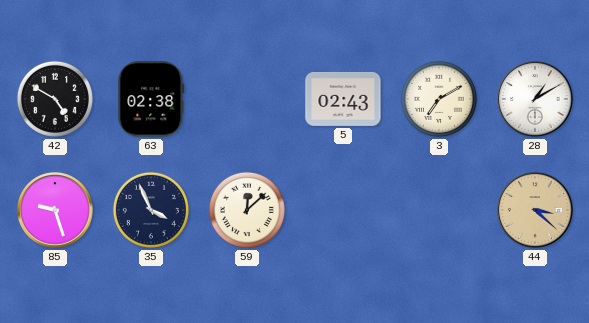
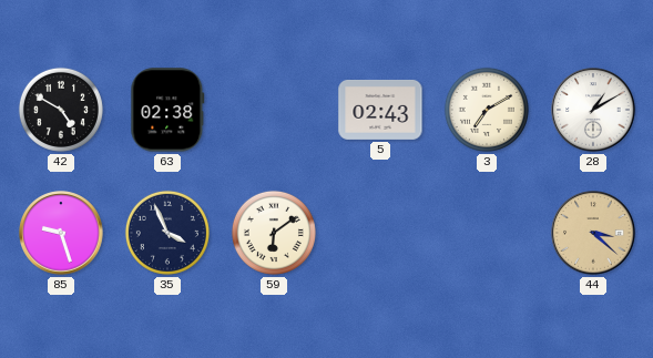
59: 12:08 -> 6:09
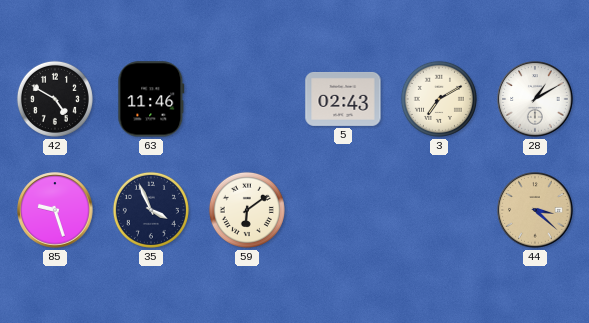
63: 02:38 -> 11:46
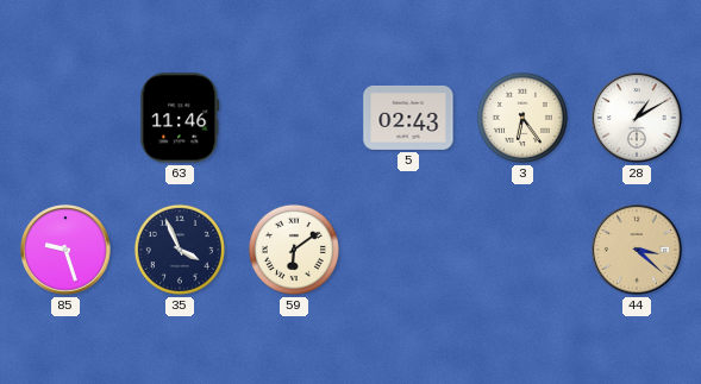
42: 4:50 -> none
3: 7:10 -> 6:24
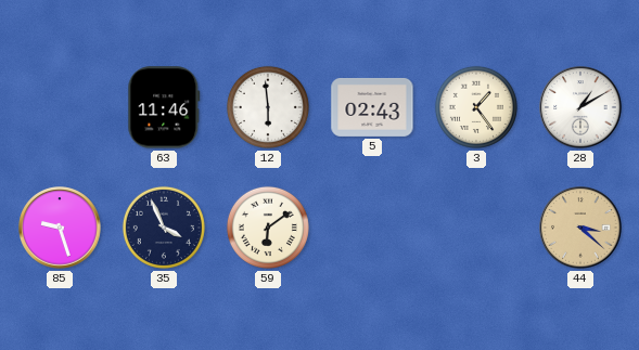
12: none -> 5:59
3: 6:24 -> 1:24
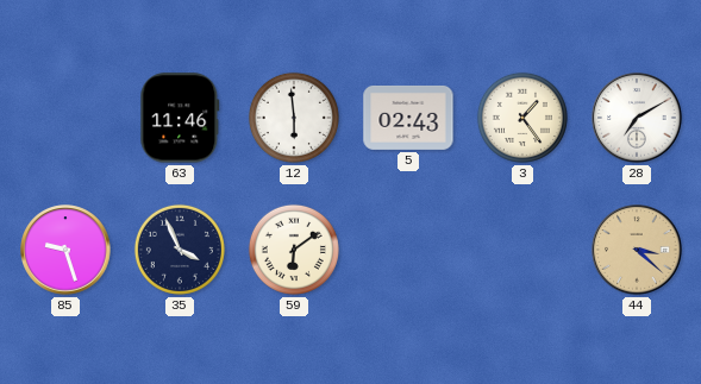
28: 1:10 -> 7:10
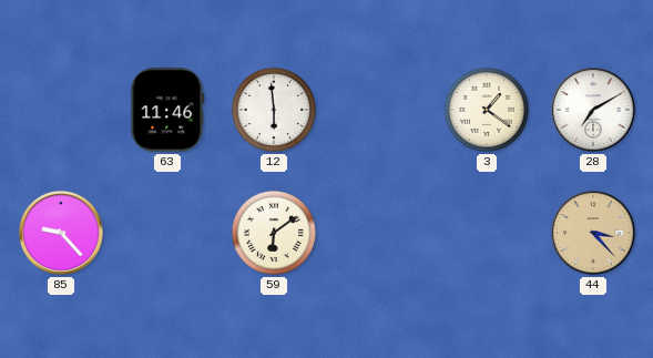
5: 02:43 -> none
3: 1:24 -> 1:21
85: 9:27 -> 9:23
35: 3:56 -> none
44: 3:22 -> 3:23
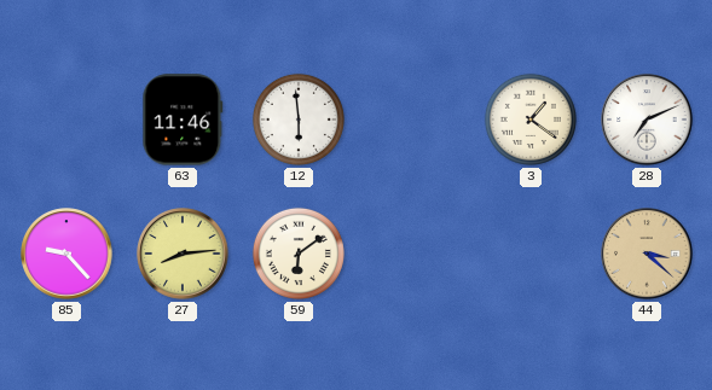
28: 7:10 -> 7:11
27: none -> 8:14
44: 3:23 -> 3:22
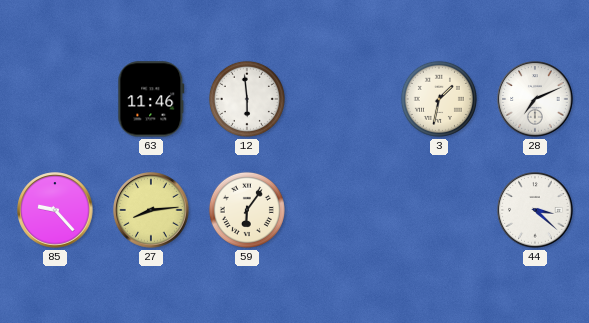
3: 1:21 -> 1:32
59: 6:09 -> 6:06
44 dial: champagne -> white
